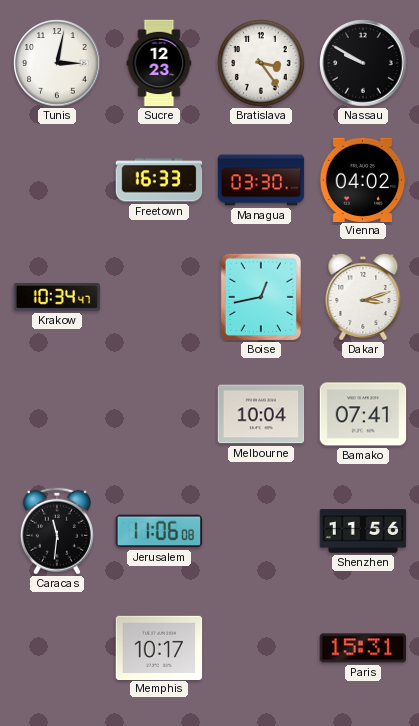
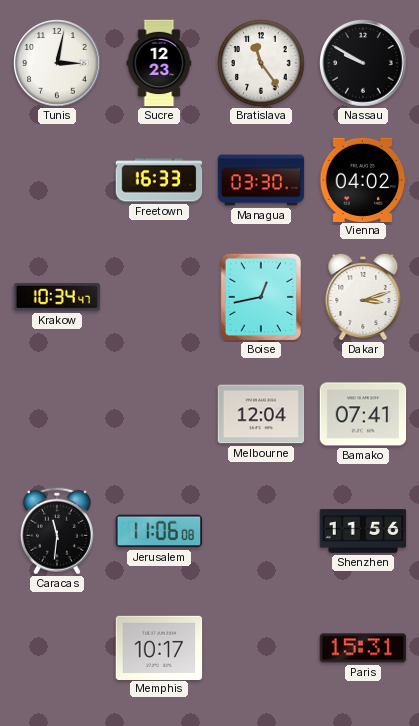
Bratislava: 3:24 -> 11:24
Melbourne: 10:04 -> 12:04
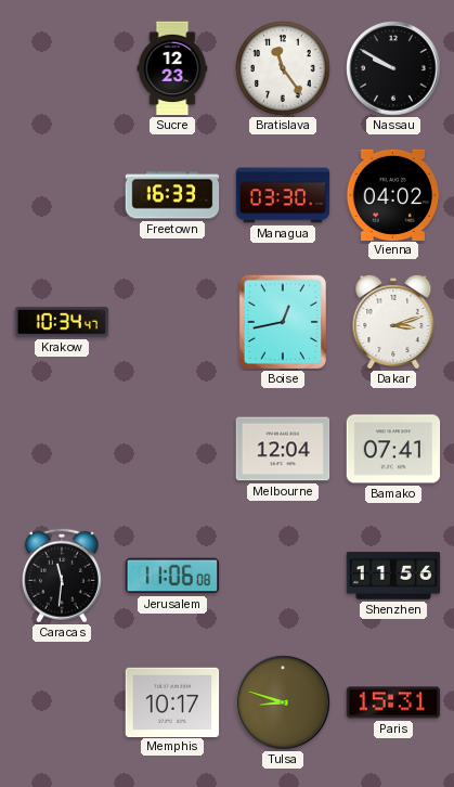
Tunis: 3:02 -> none
Tulsa: none -> 8:48
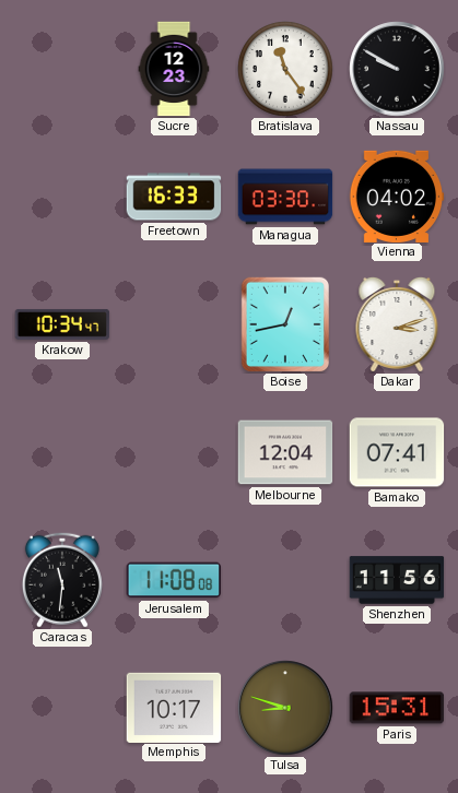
Jerusalem: 11:06 -> 11:08
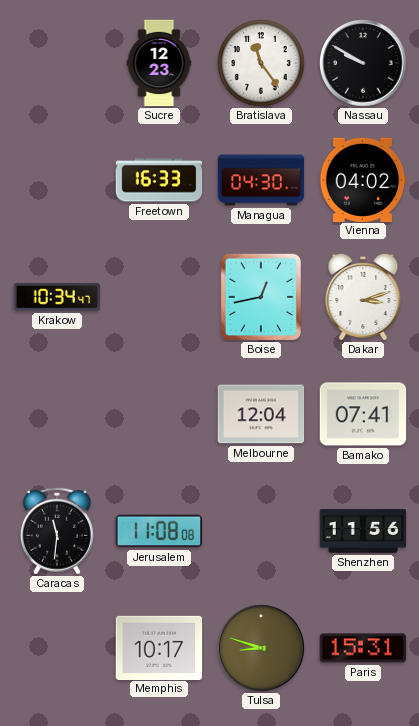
Managua: 03:30 -> 04:30
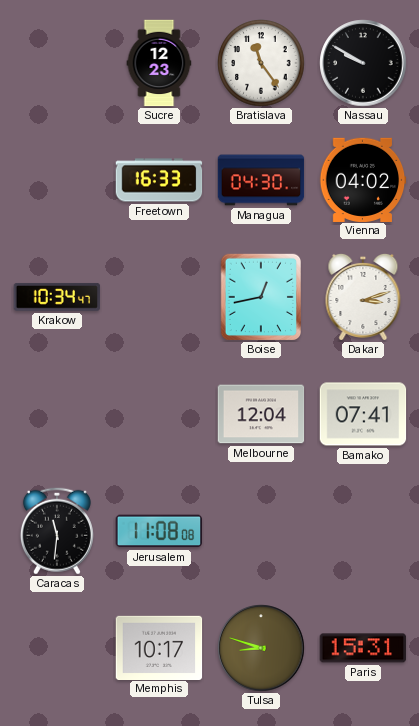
Shenzhen: 11:56 -> none
